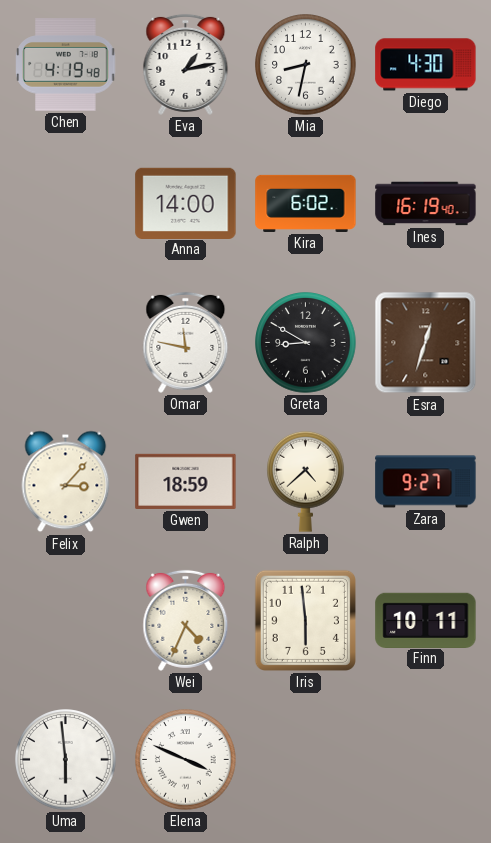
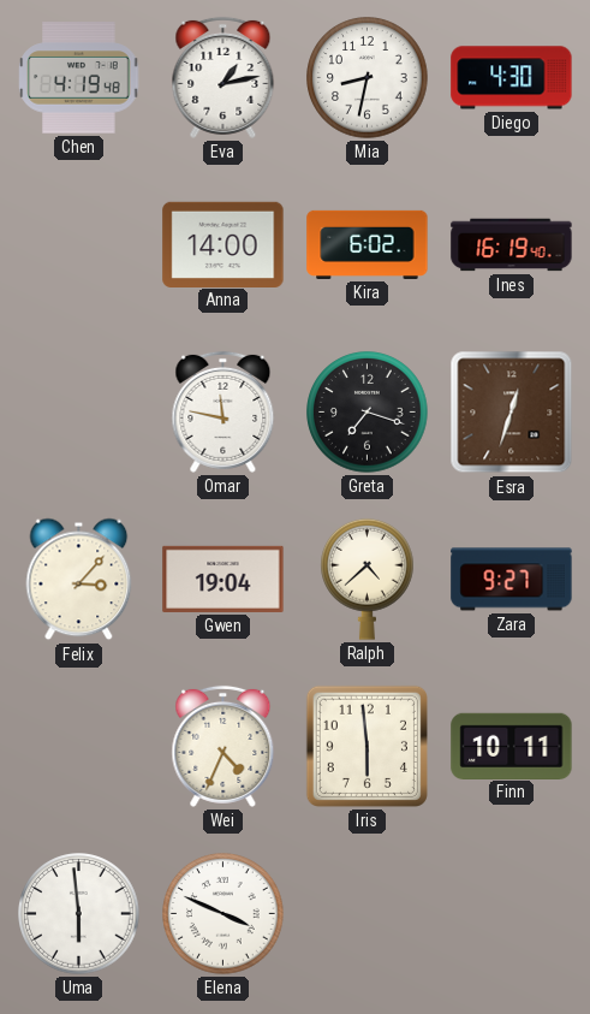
Greta: 8:50 -> 7:18
Gwen: 18:59 -> 19:04
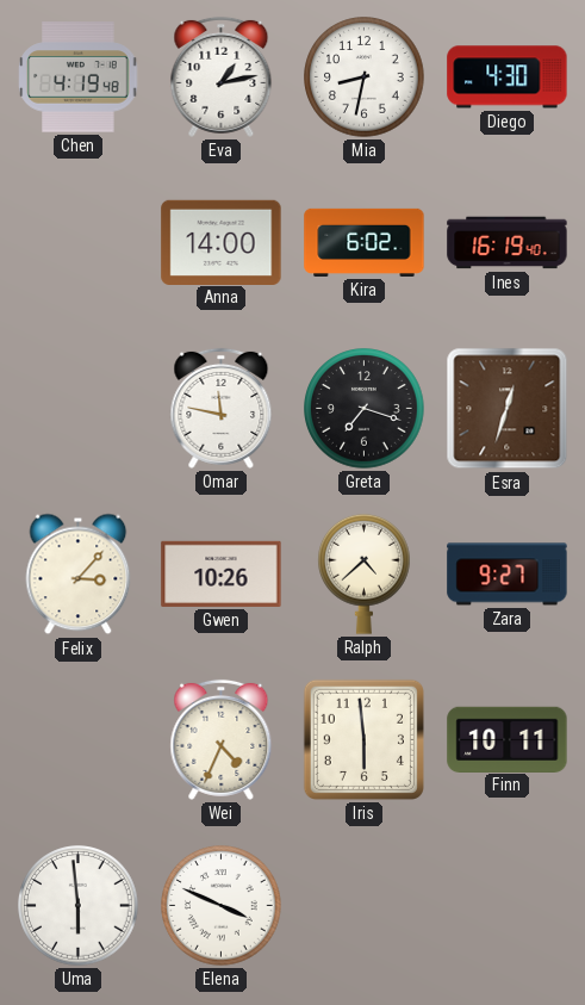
Gwen: 19:04 -> 10:26
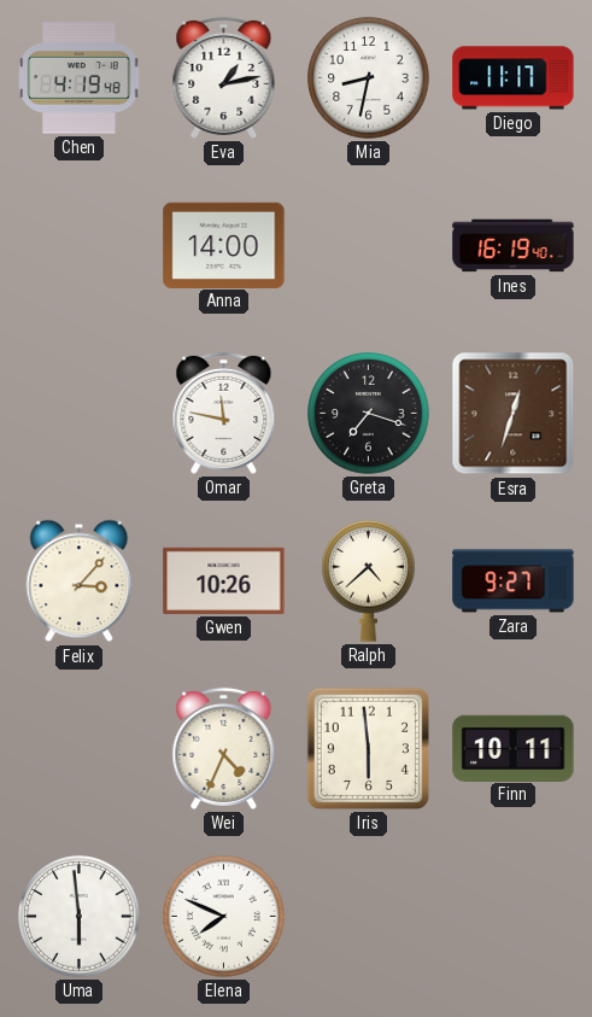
Diego: 4:30 -> 11:17
Kira: 6:02 -> none
Elena: 3:49 -> 7:49
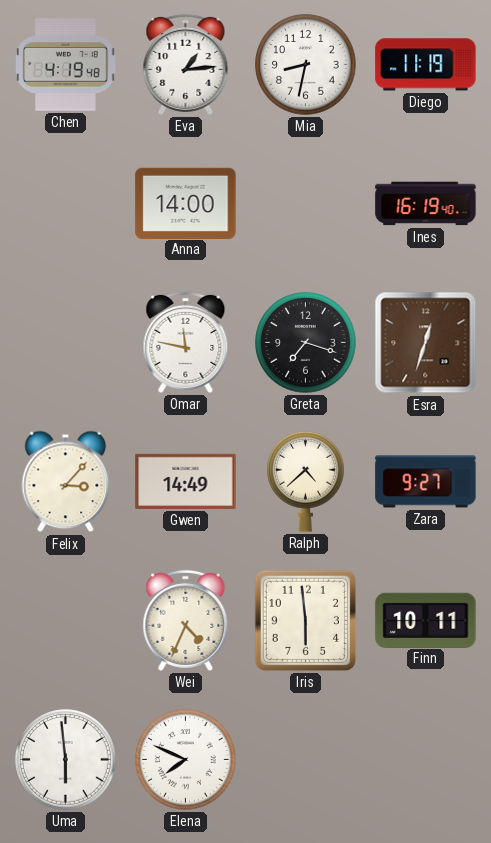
Eva: 1:13 -> 1:14
Diego: 11:17 -> 11:19
Gwen: 10:26 -> 14:49
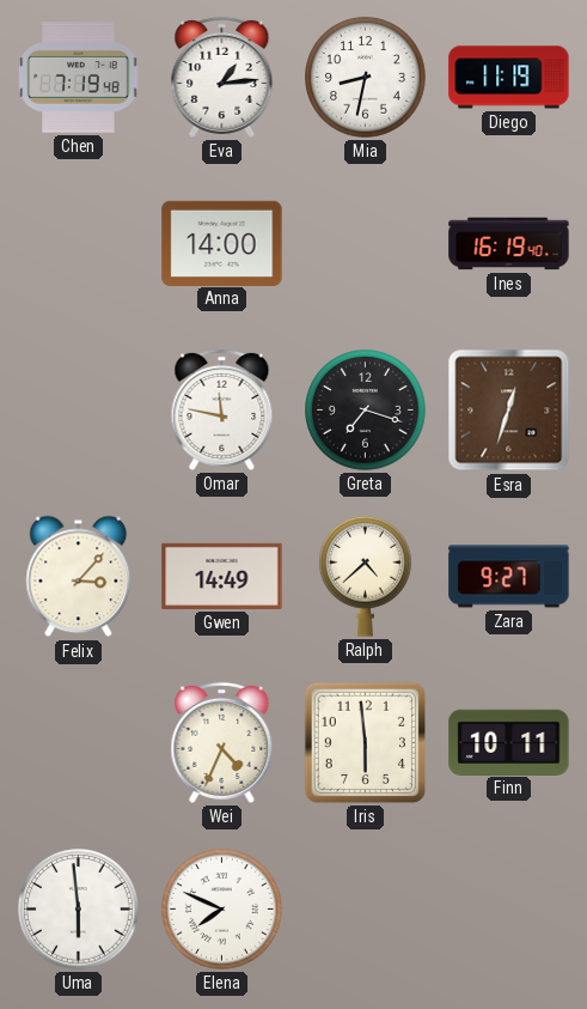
Chen: 4:19 -> 7:19
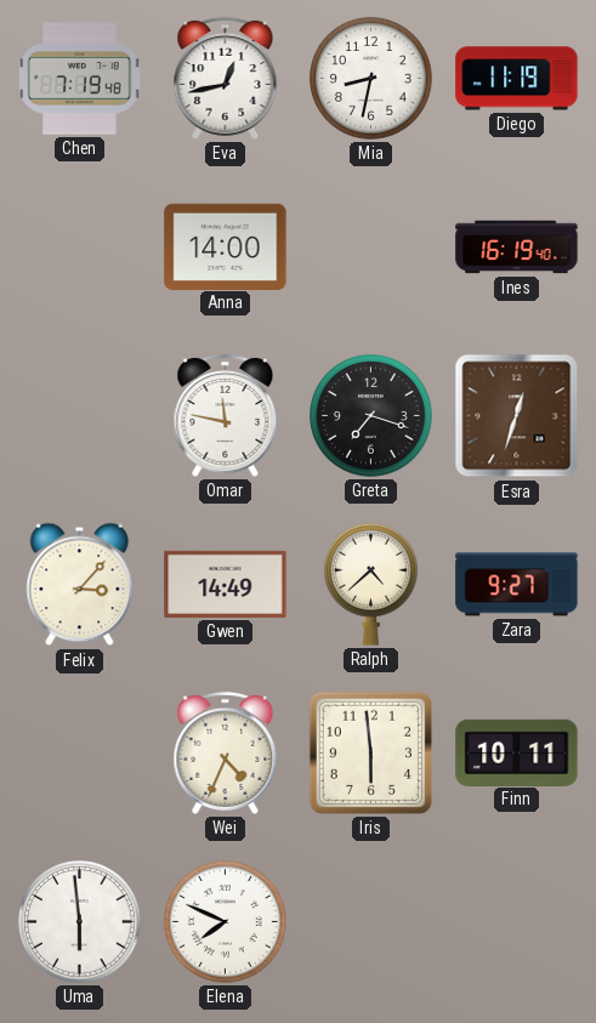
Eva: 1:14 -> 12:43
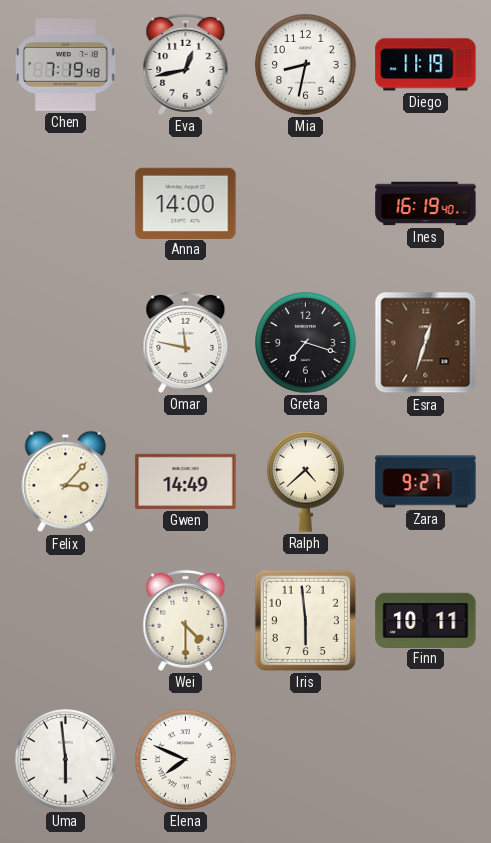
Wei: 4:34 -> 4:30
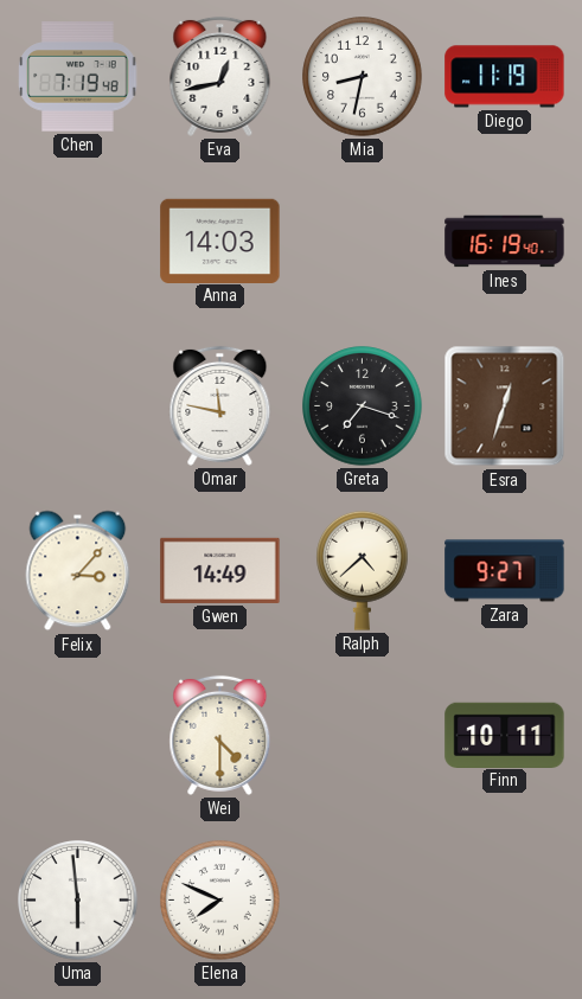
Anna: 14:00 -> 14:03
Iris: 5:59 -> none
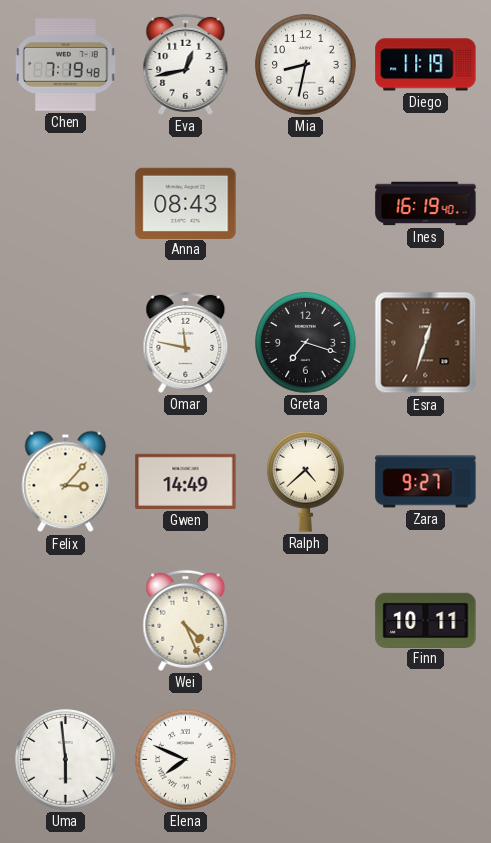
Anna: 14:03 -> 08:43
Wei: 4:30 -> 4:26
